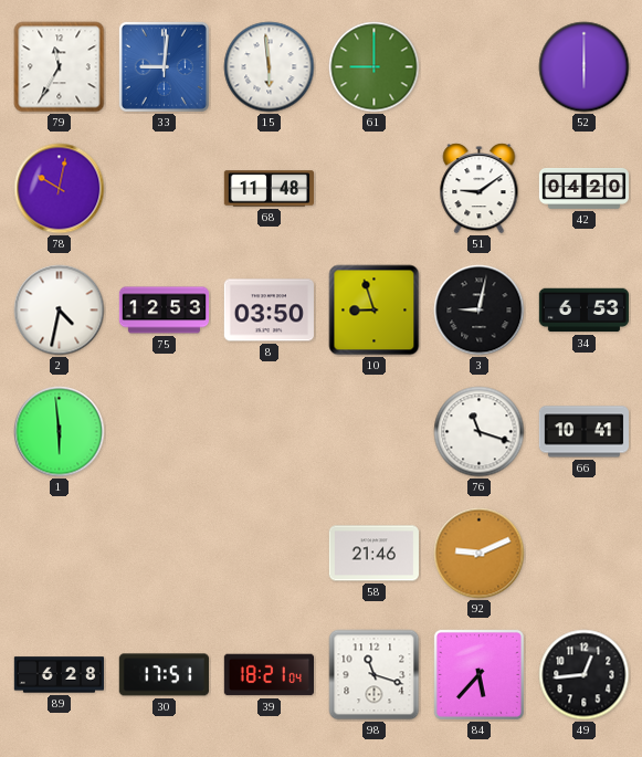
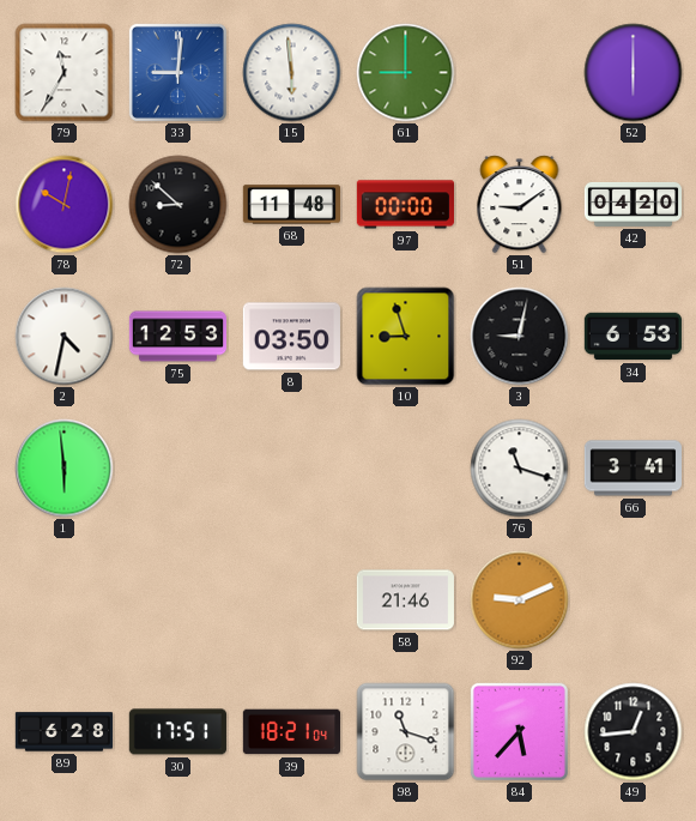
72: none -> 8:52
97: none -> 00:00
66: 10:41 -> 3:41
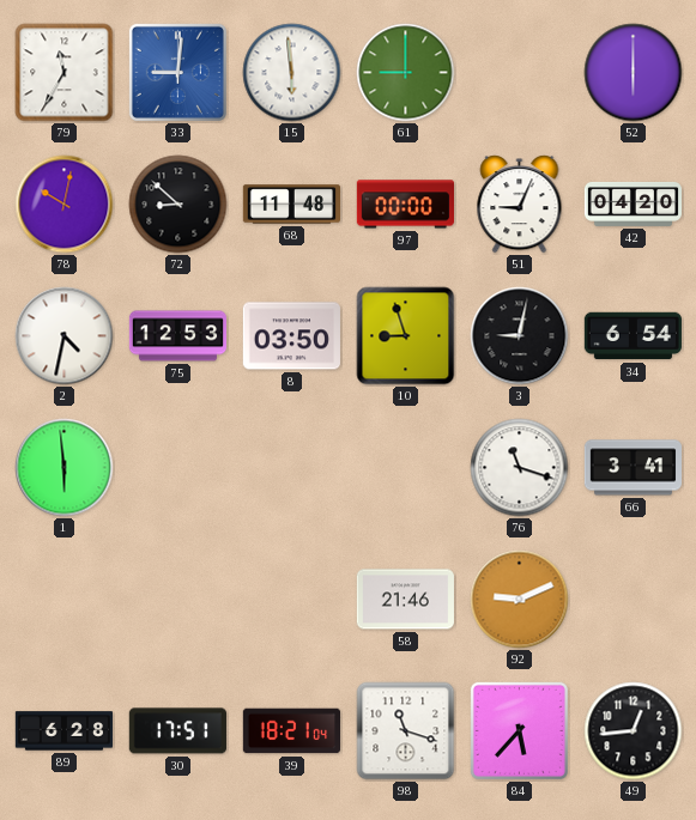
51: 9:09 -> 9:04
34: 6:53 -> 6:54
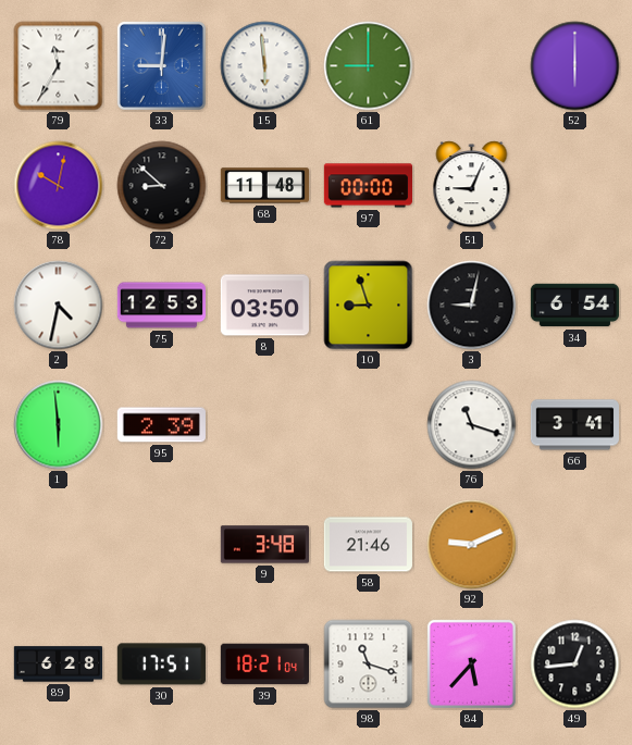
42: 04:20 -> none
95: none -> 2:39
9: none -> 3:48
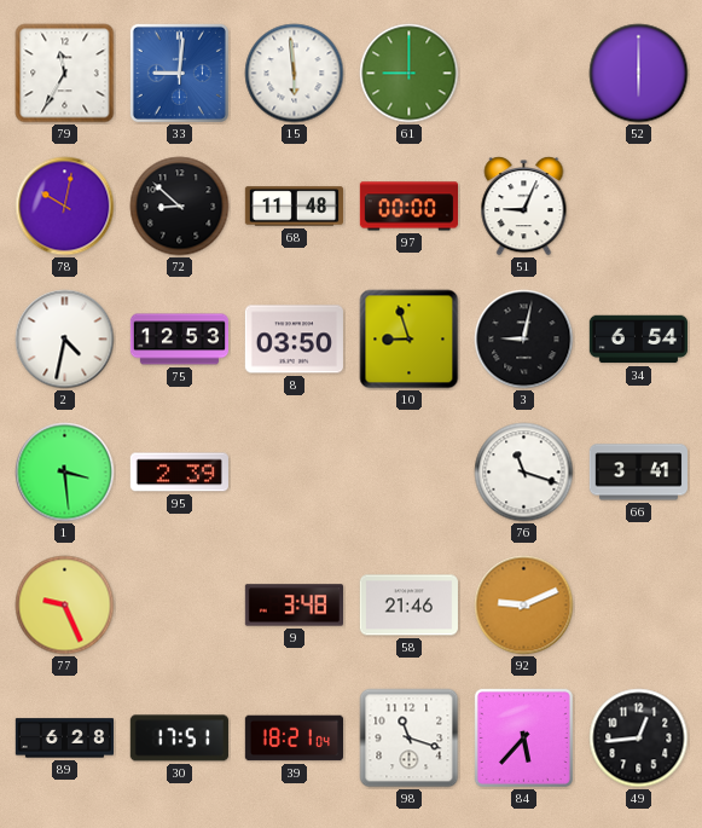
1: 5:59 -> 3:29
77: none -> 9:26
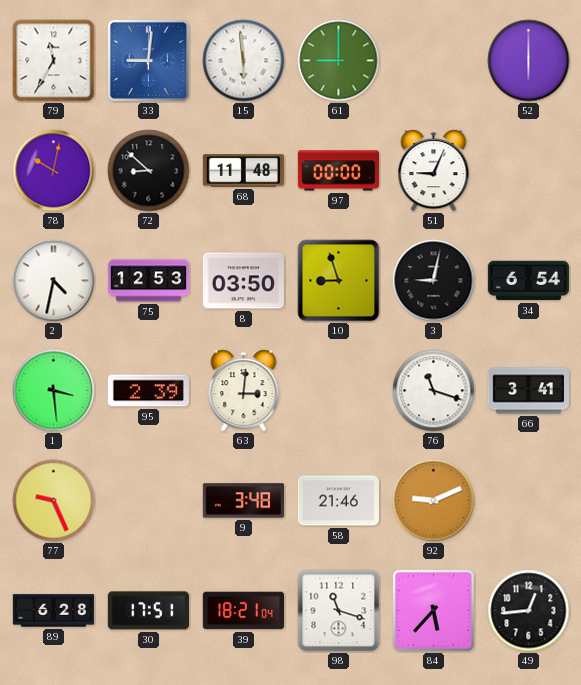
63: none -> 3:01
